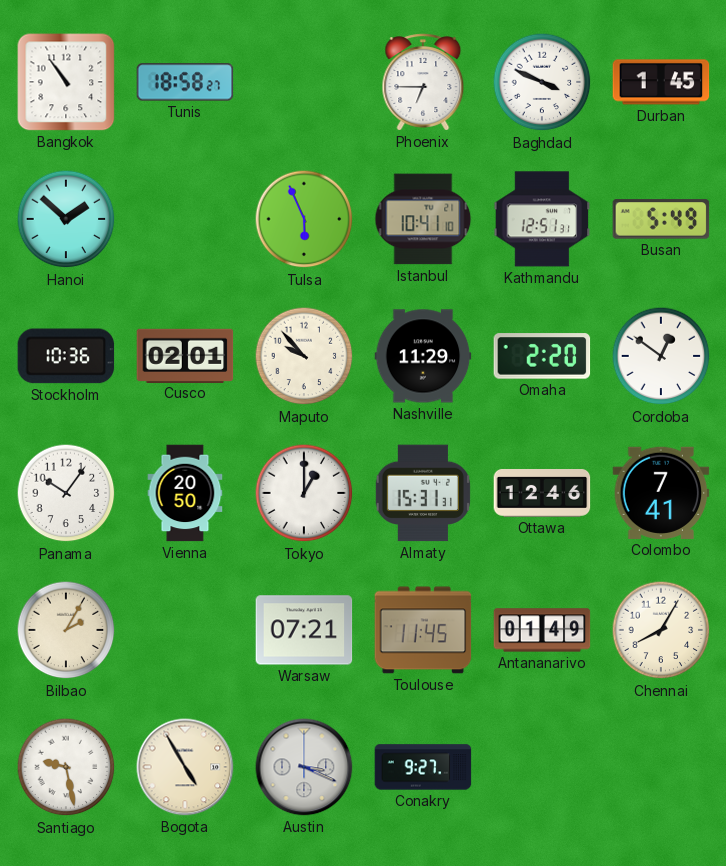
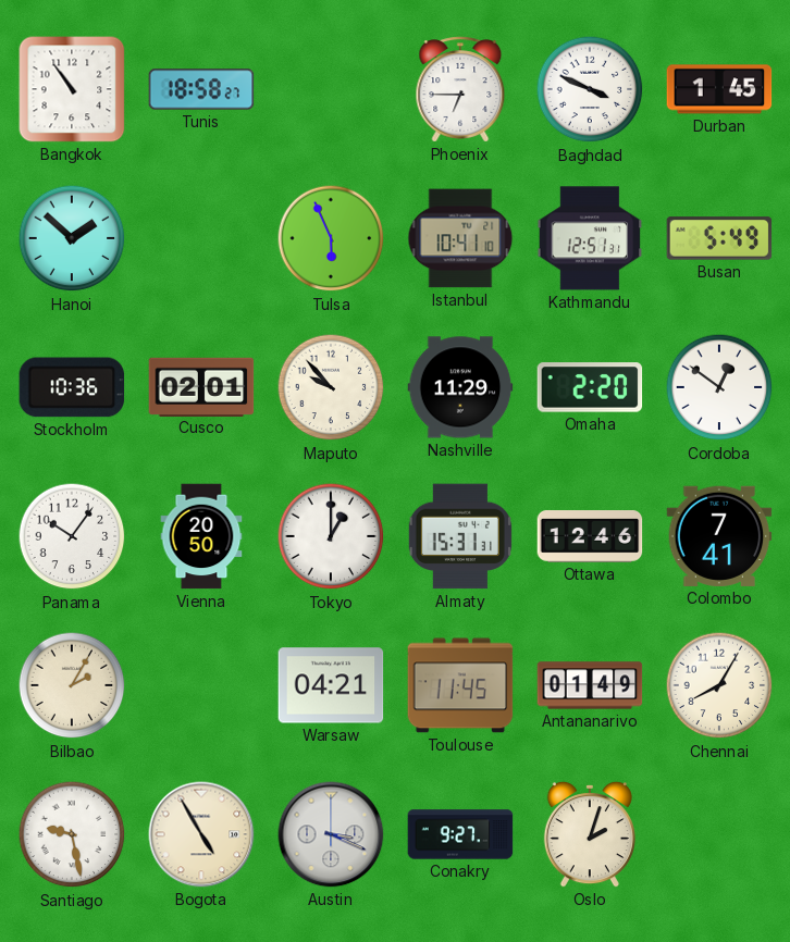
Warsaw: 07:21 -> 04:21
Oslo: none -> 2:03
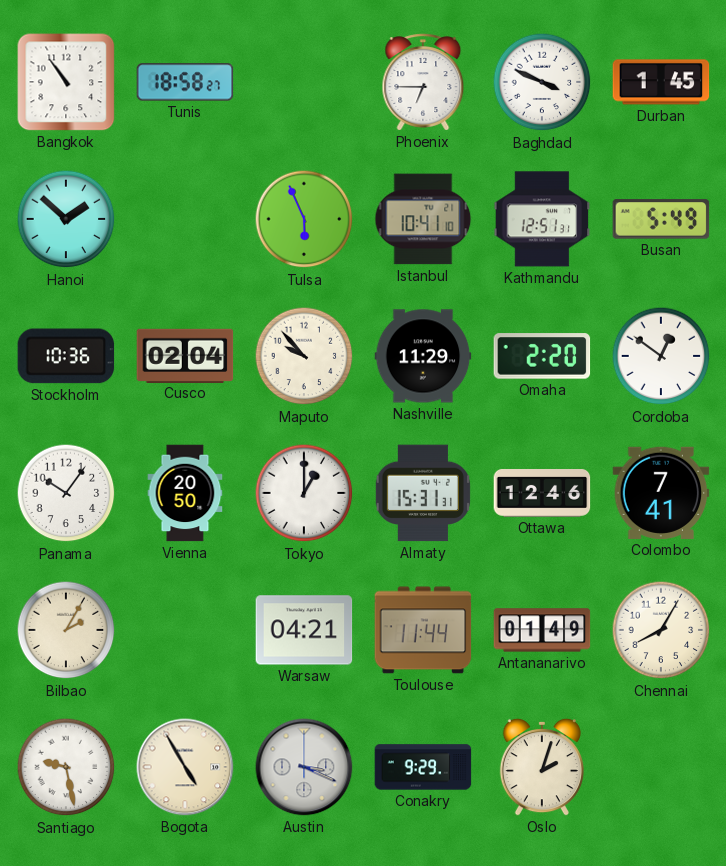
Cusco: 02:01 -> 02:04
Toulouse: 11:45 -> 11:44
Conakry: 9:27 -> 9:29
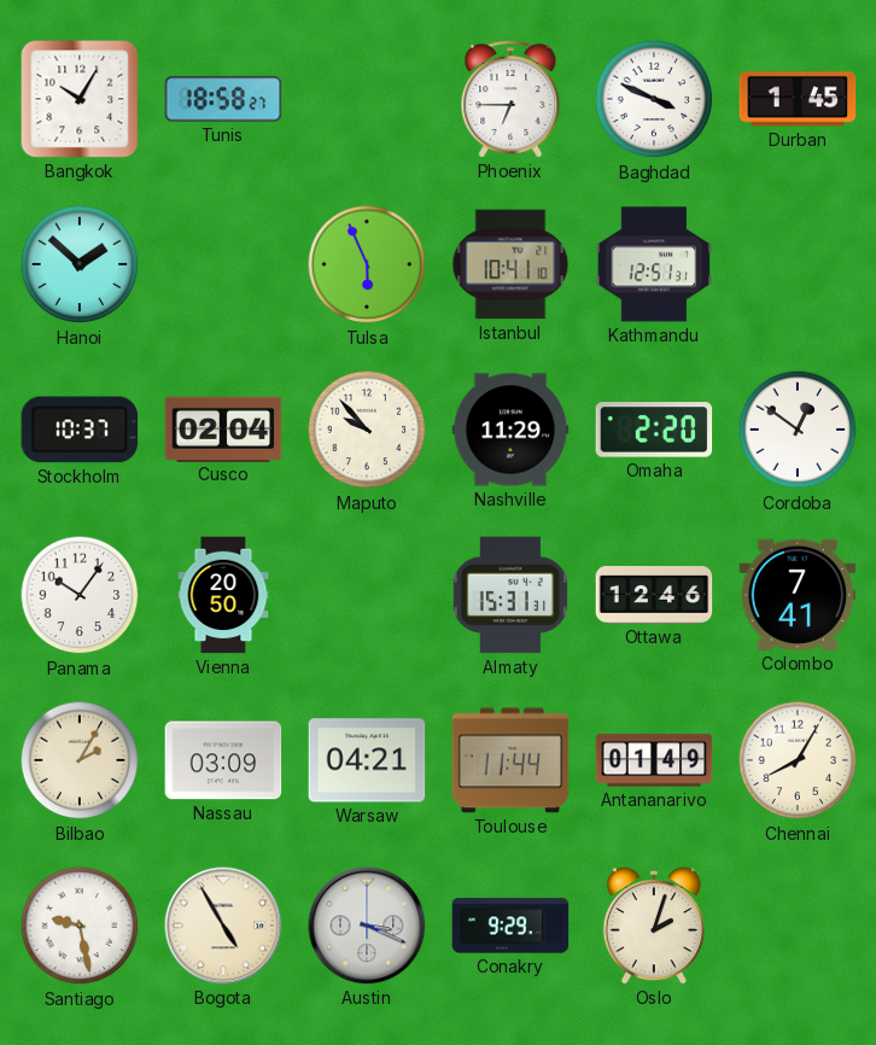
Bangkok: 10:54 -> 10:05
Busan: 5:49 -> none
Stockholm: 10:36 -> 10:37
Tokyo: 1:00 -> none
Nassau: none -> 03:09
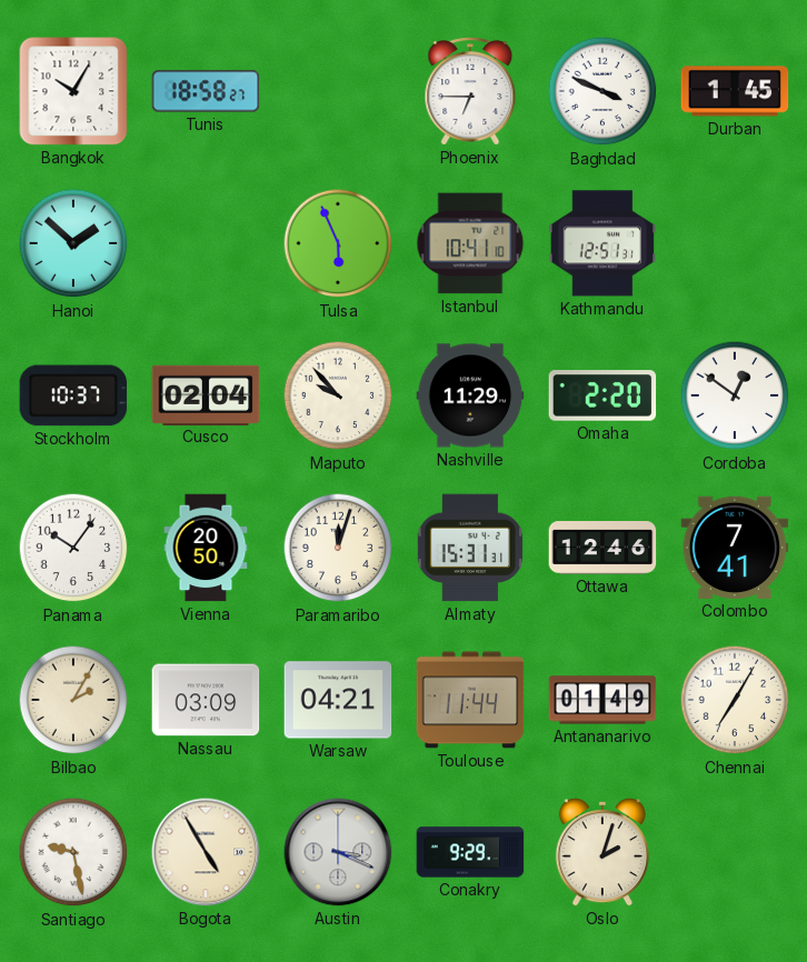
Paramaribo: none -> 12:03
Chennai: 8:05 -> 7:05
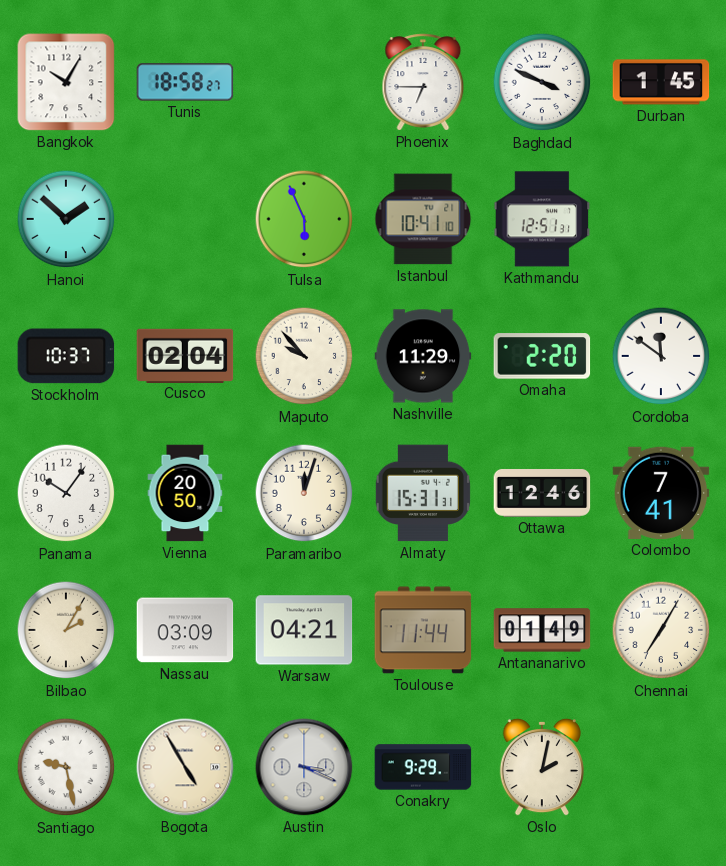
Cordoba: 12:51 -> 11:51
Oslo: 2:03 -> 2:02
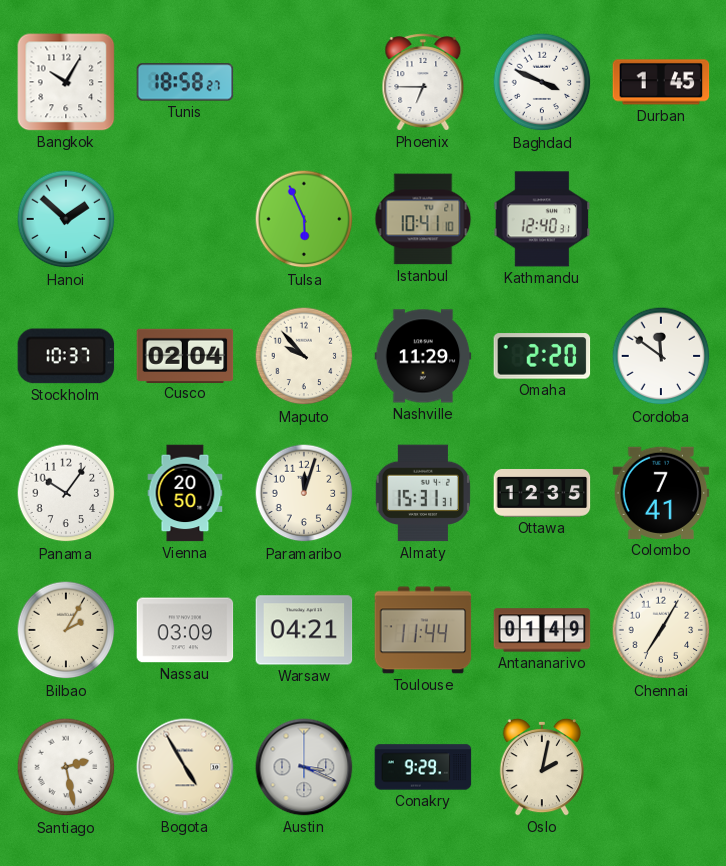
Kathmandu: 12:51 -> 12:40
Ottawa: 12:46 -> 12:35
Santiago: 9:28 -> 2:28
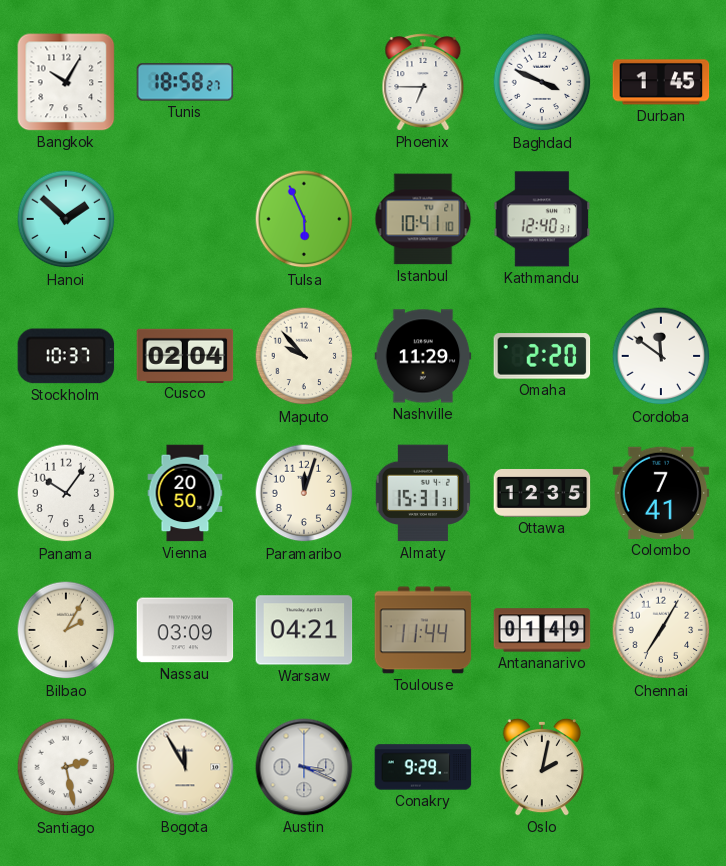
Bogota: 4:55 -> 11:55
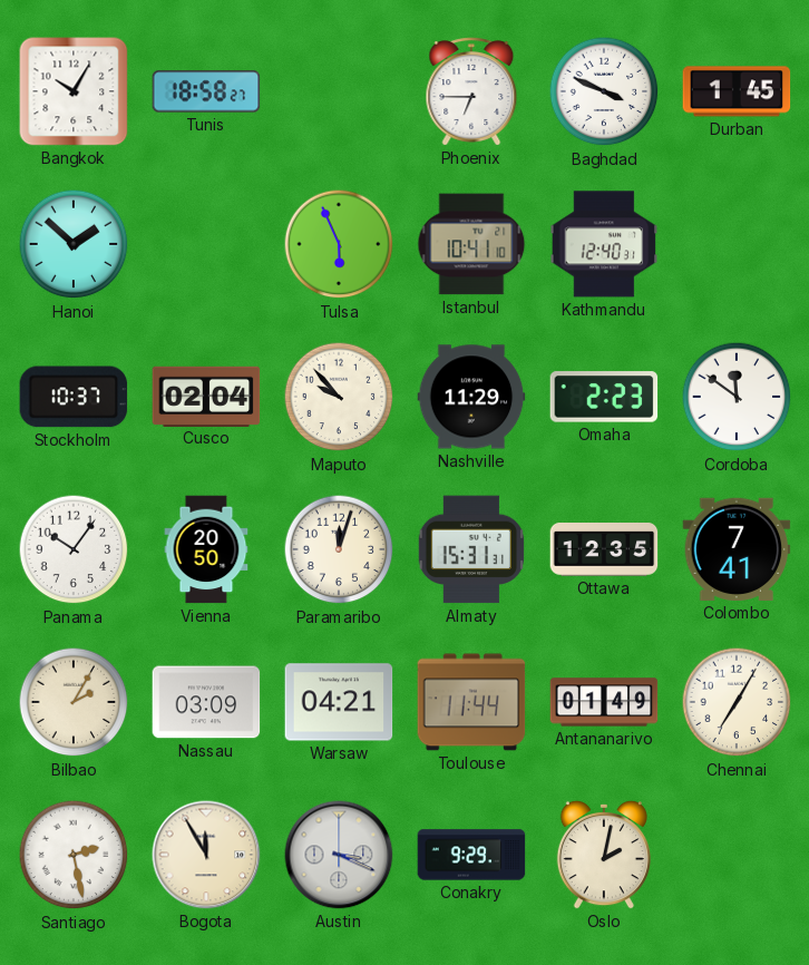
Omaha: 2:20 -> 2:23
